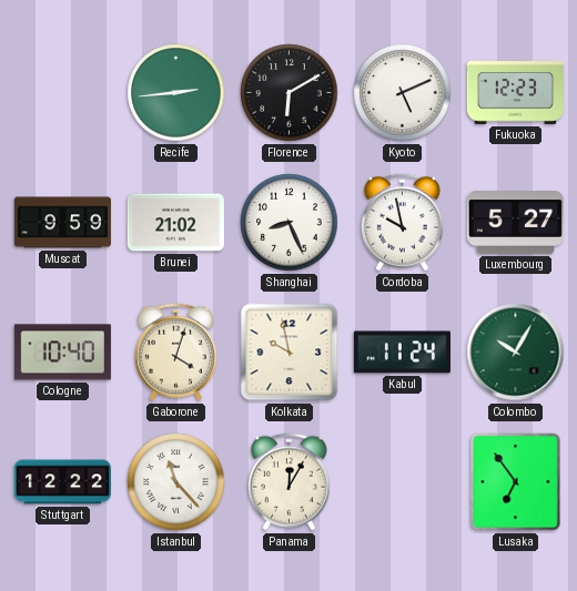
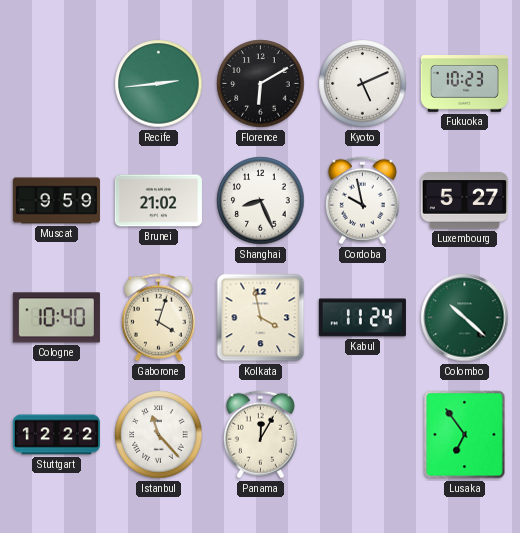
Fukuoka: 12:23 -> 10:23
Kolkata: 9:58 -> 3:58
Colombo: 10:05 -> 10:22
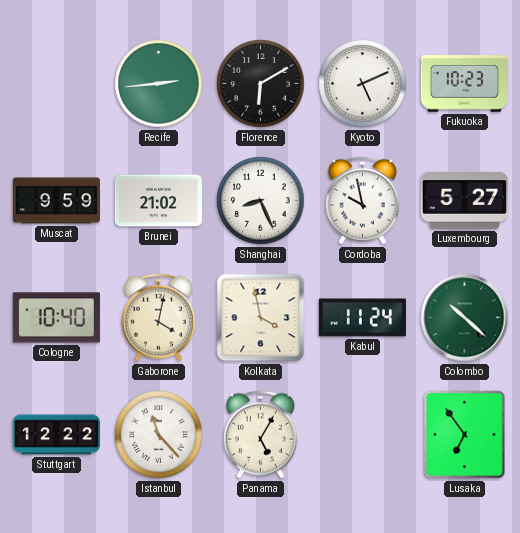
Gaborone: 4:03 -> 4:02
Panama: 12:05 -> 5:05
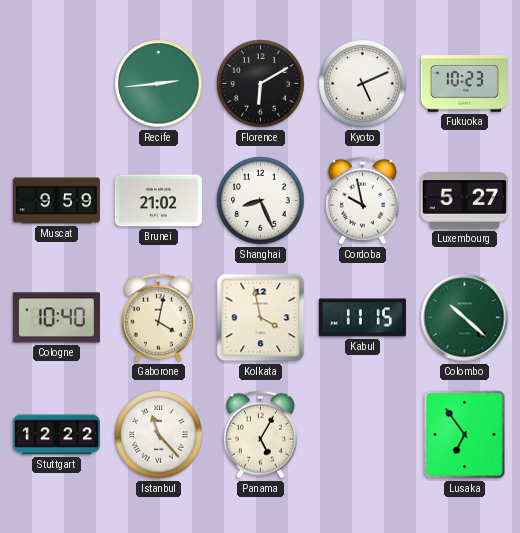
Kabul: 11:24 -> 11:15
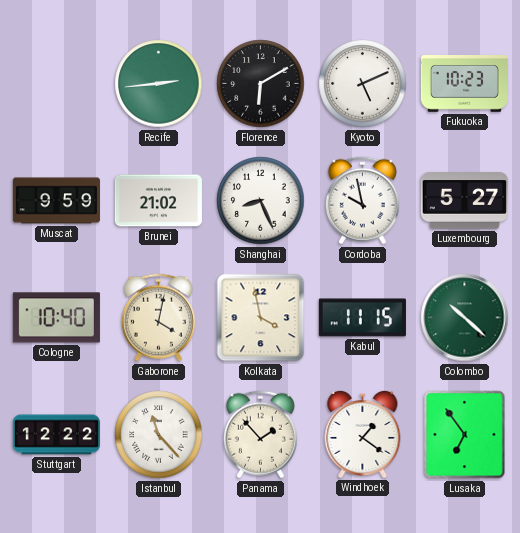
Panama: 5:05 -> 1:53
Windhoek: none -> 1:21
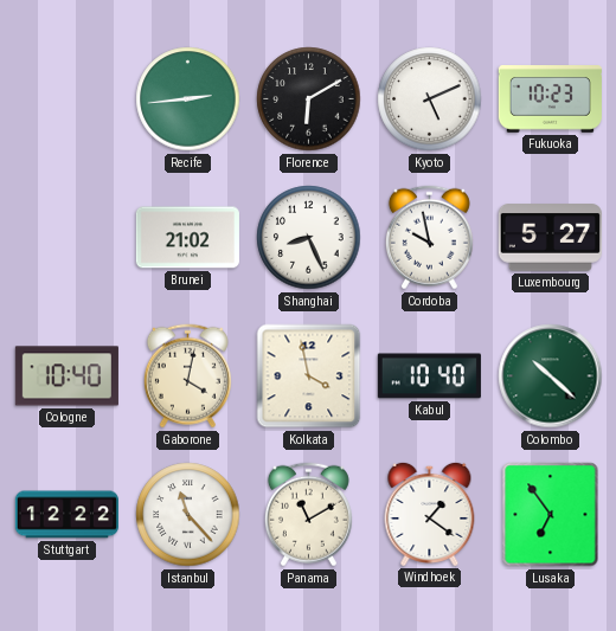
Muscat: 9:59 -> none
Kabul: 11:15 -> 10:40
Panama: 1:53 -> 11:10
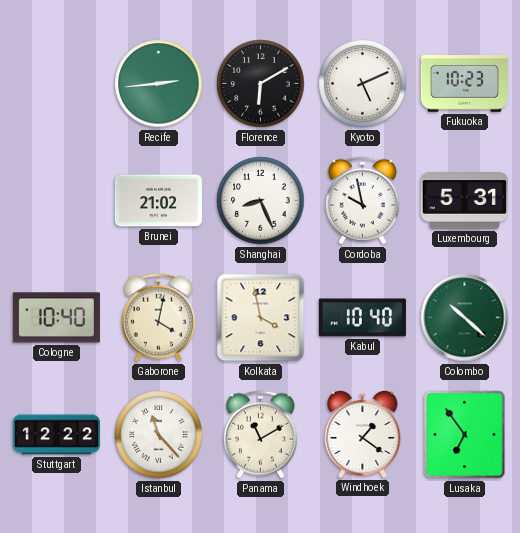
Luxembourg: 5:27 -> 5:31
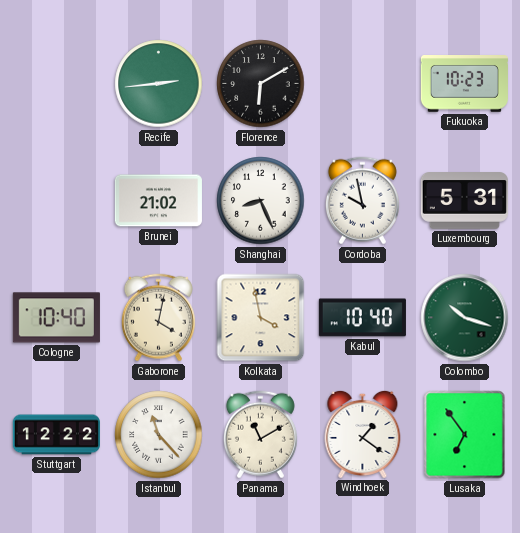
Kyoto: 5:11 -> none
Colombo: 10:22 -> 10:18
